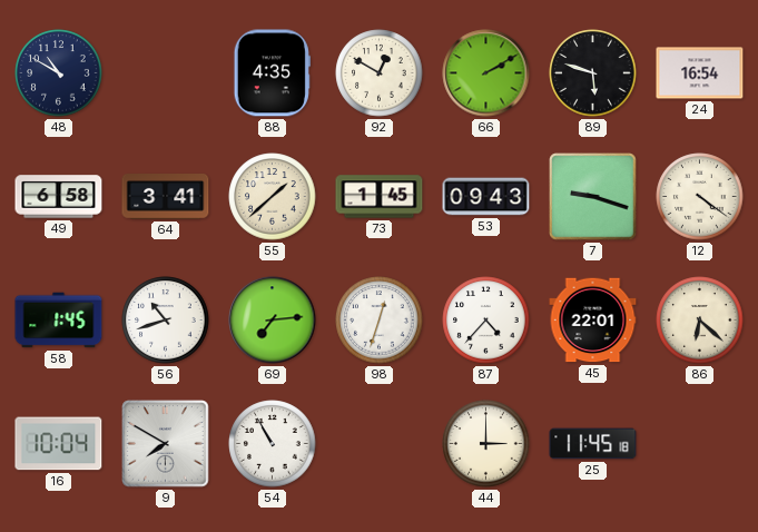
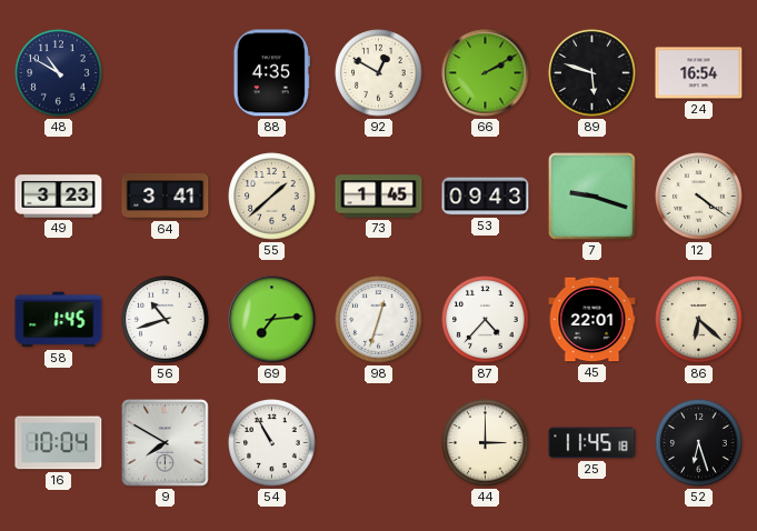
49: 6:58 -> 3:23
52: none -> 6:27
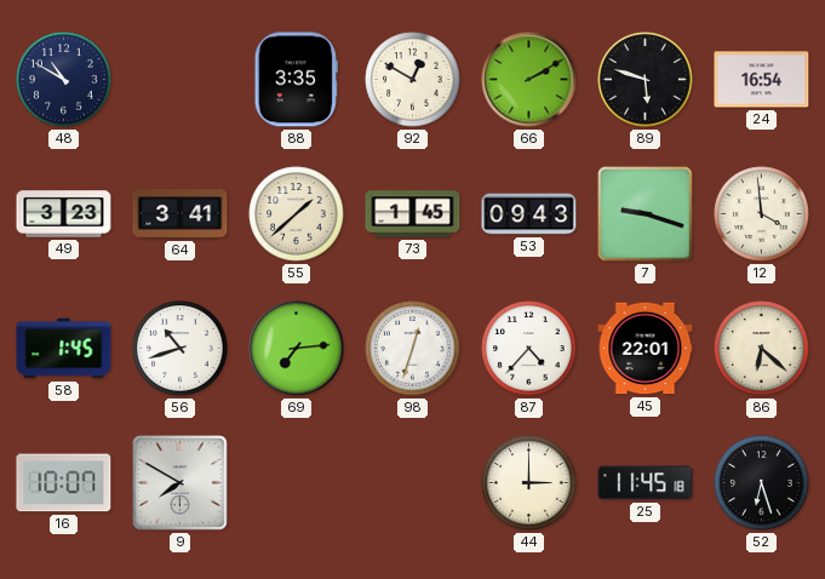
88: 4:35 -> 3:35
12: 4:21 -> 3:59
16: 10:04 -> 10:07
54: 10:55 -> none
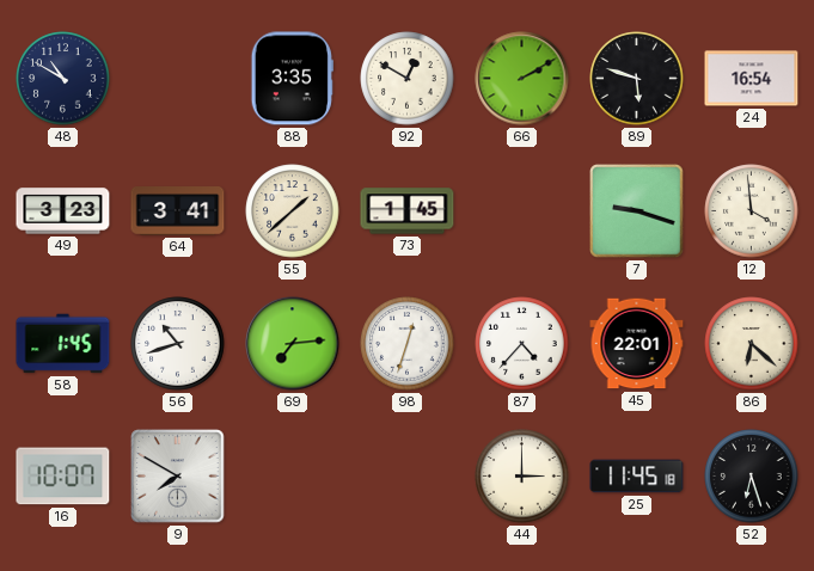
53: 09:43 -> none
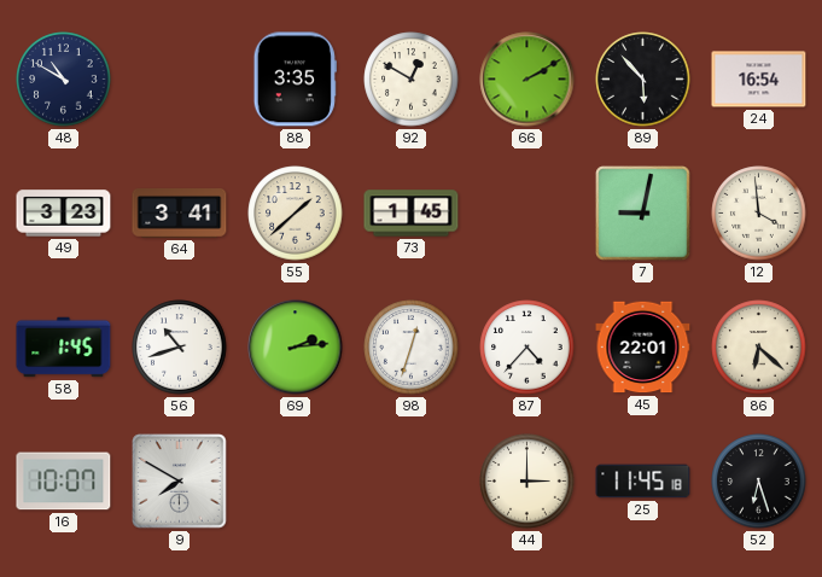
89: 5:48 -> 5:53
7: 9:18 -> 9:02
69: 7:14 -> 2:14
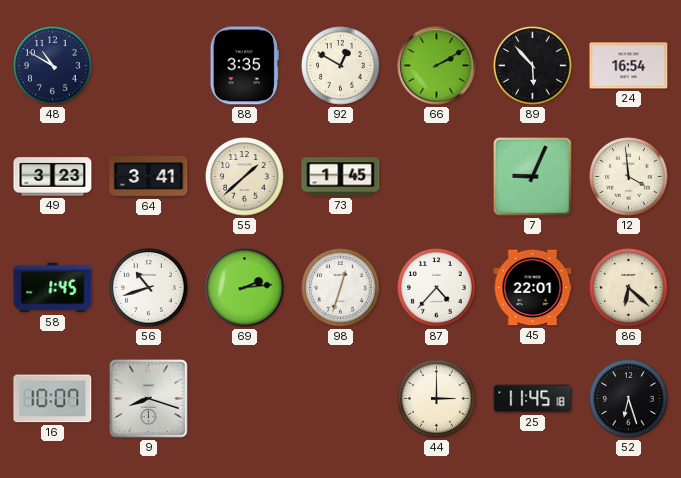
7: 9:02 -> 9:04
9: 7:50 -> 8:18
